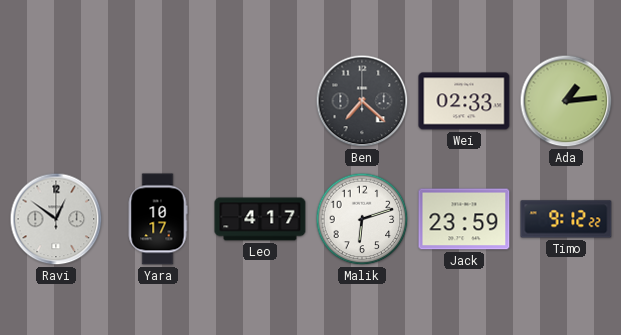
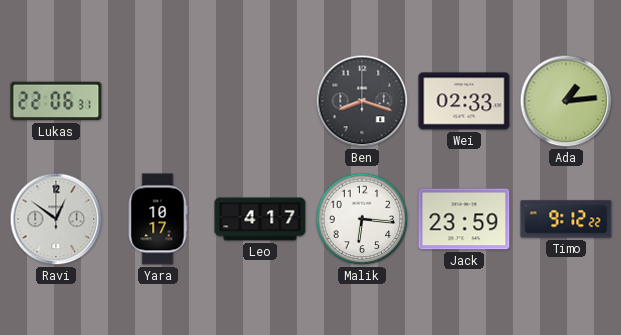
Lukas: none -> 22:06
Ben: 7:22 -> 8:18
Malik: 6:12 -> 6:16
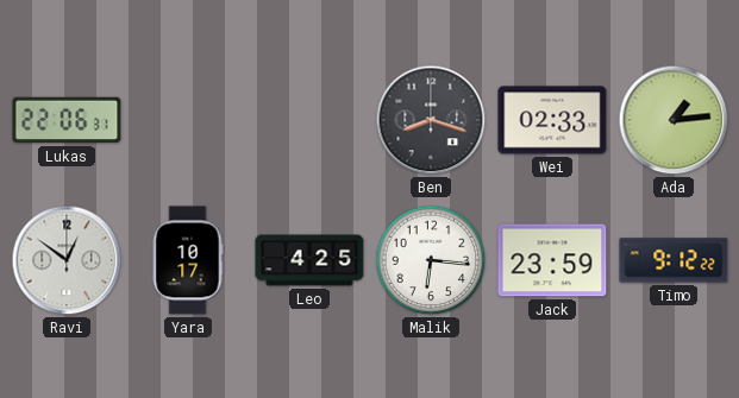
Leo: 4:17 -> 4:25
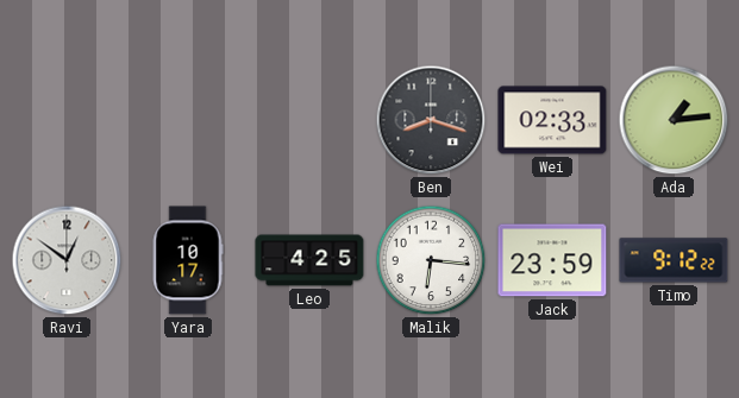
Lukas: 22:06 -> none
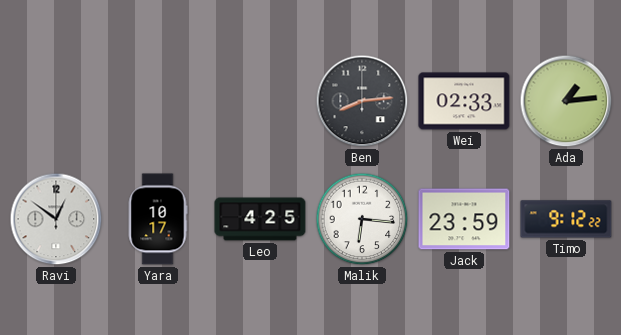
Ben: 8:18 -> 8:14
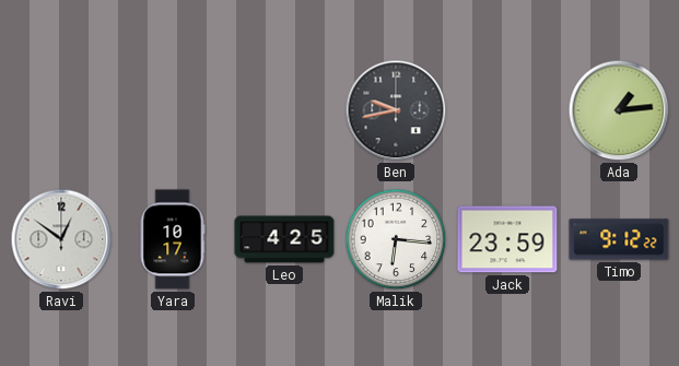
Ben: 8:14 -> 9:43
Wei: 02:33 -> none
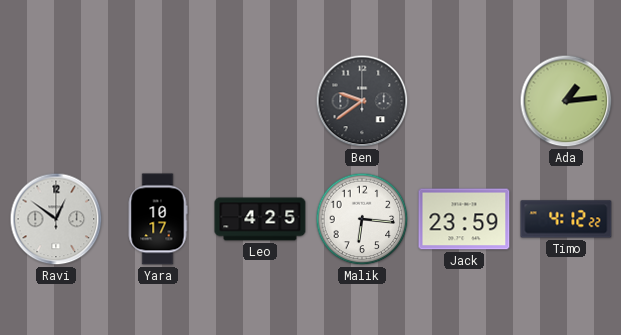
Ben: 9:43 -> 9:39
Timo: 9:12 -> 4:12
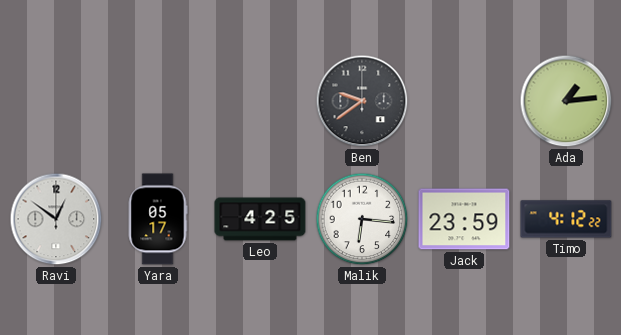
Yara: 10:17 -> 05:17
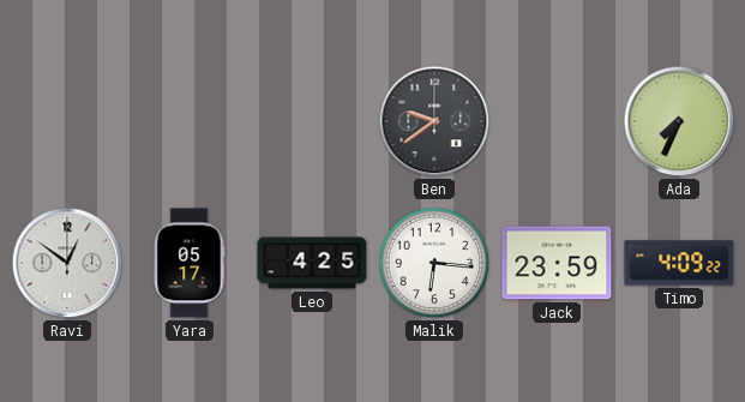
Ada: 1:14 -> 7:34
Timo: 4:12 -> 4:09
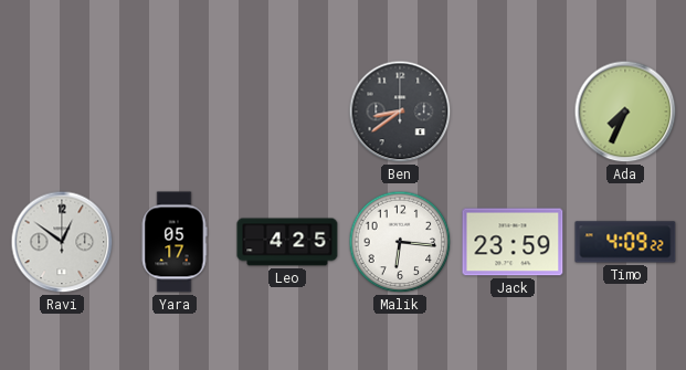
Ben: 9:39 -> 8:39
